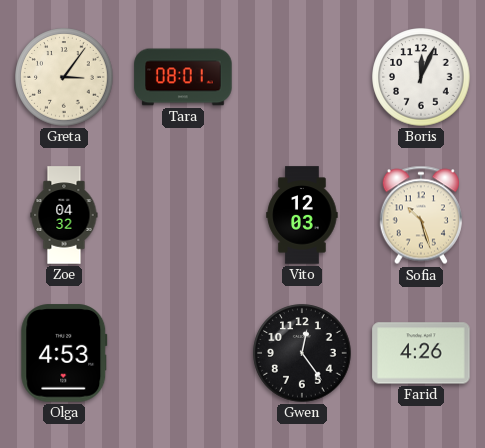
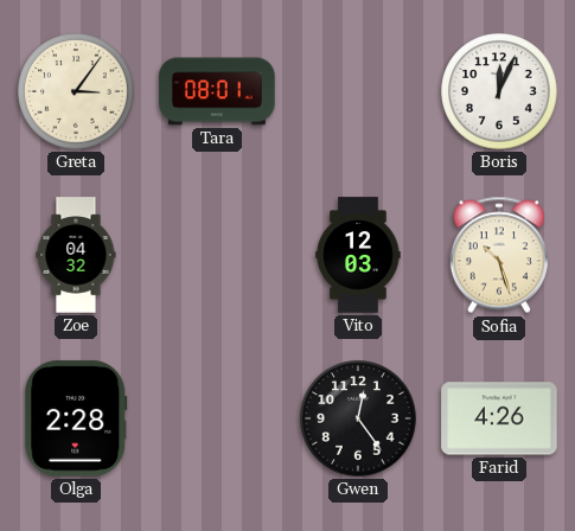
Olga: 4:53 -> 2:28
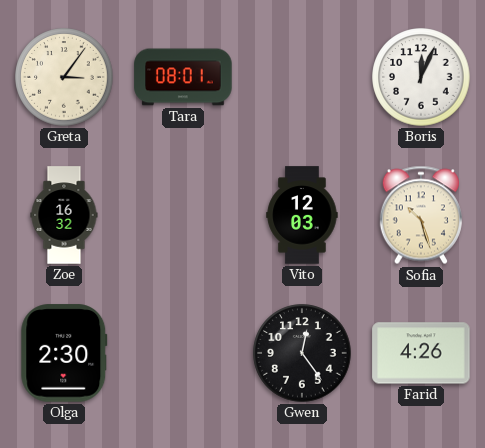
Zoe: 04:32 -> 16:32
Olga: 2:28 -> 2:30
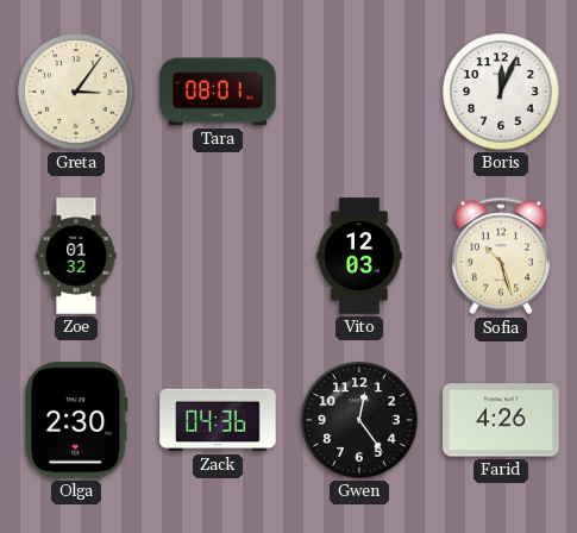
Zoe: 16:32 -> 01:32
Zack: none -> 04:36
